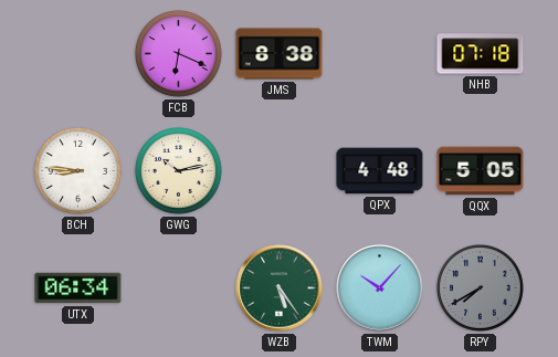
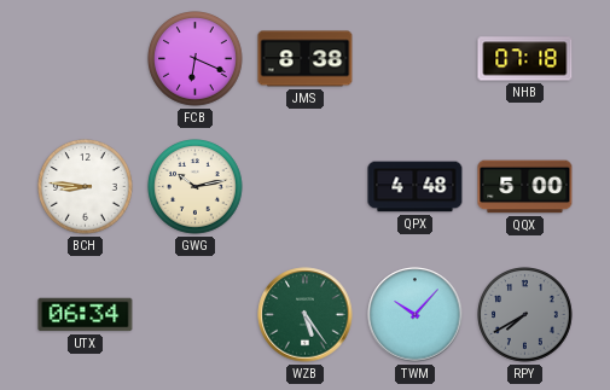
QQX: 5:05 -> 5:00
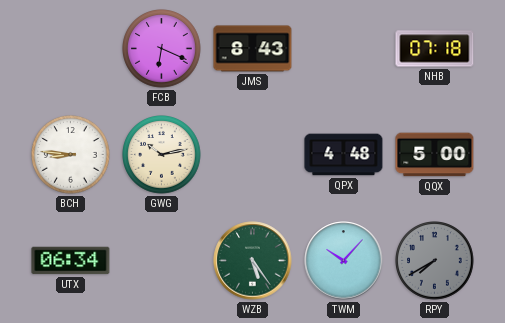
JMS: 8:38 -> 8:43
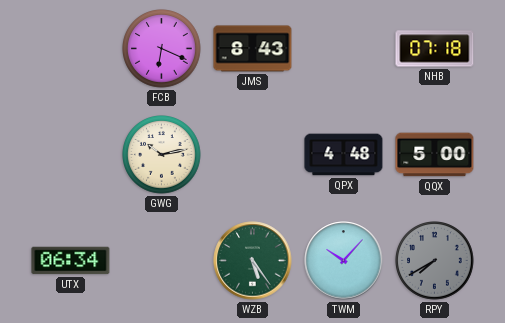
BCH: 8:46 -> none
